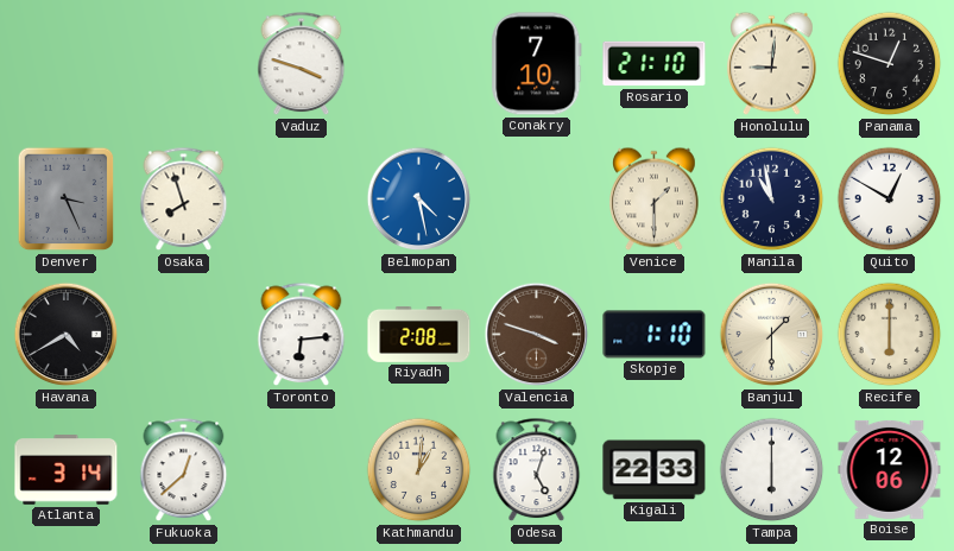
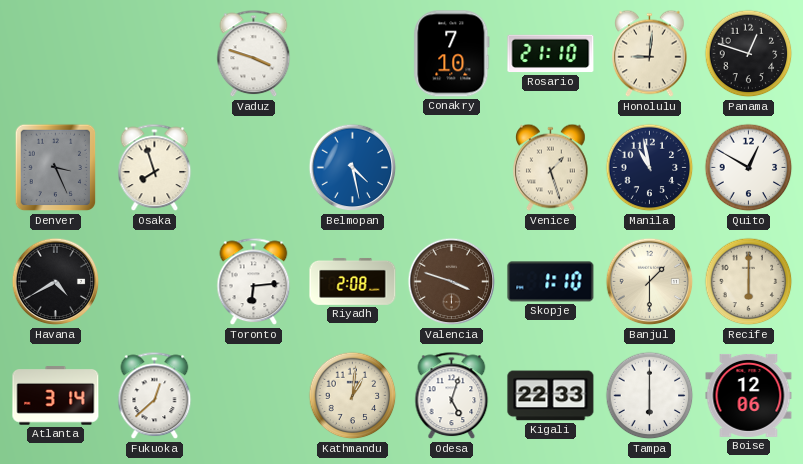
Venice: 1:30 -> 1:27
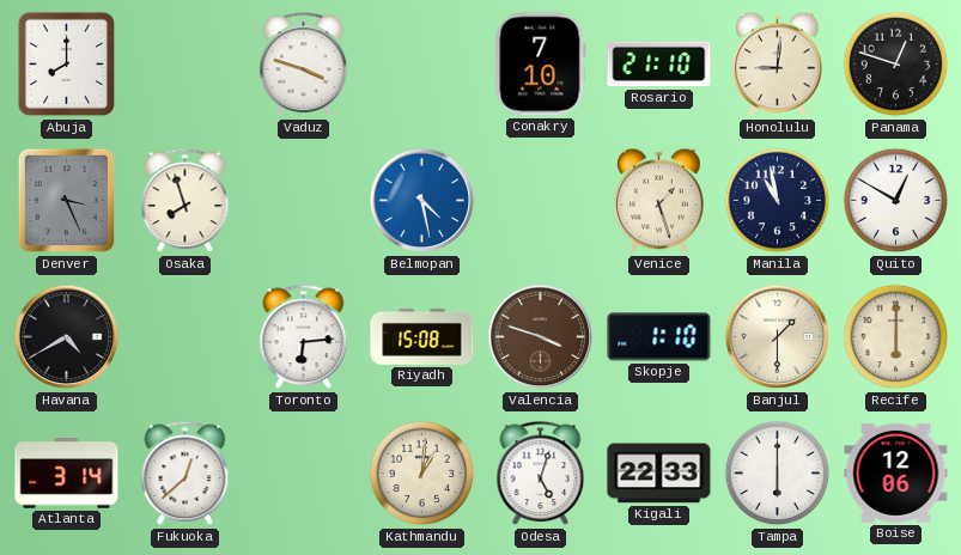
Abuja: none -> 8:00
Riyadh: 2:08 -> 15:08
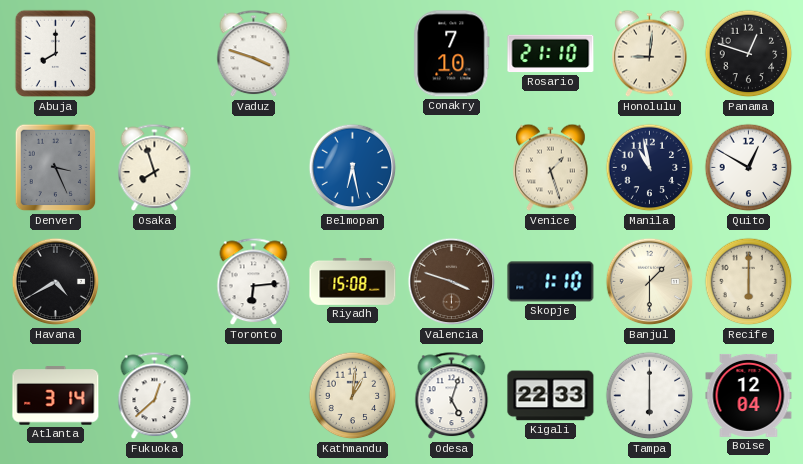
Belmopan: 4:28 -> 6:28
Boise: 12:06 -> 12:04
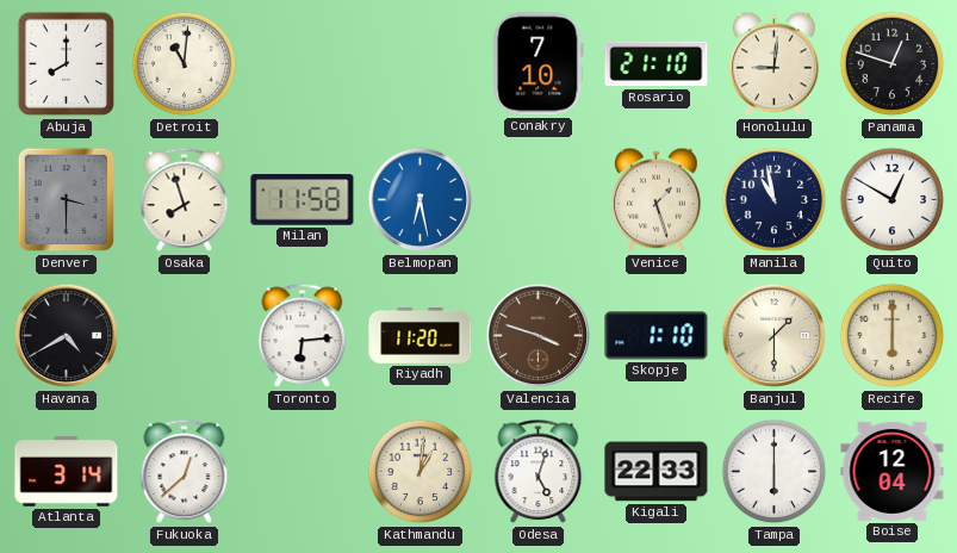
Detroit: none -> 11:01
Vaduz: 3:48 -> none
Denver: 3:26 -> 3:30
Milan: none -> 11:58
Riyadh: 15:08 -> 11:20
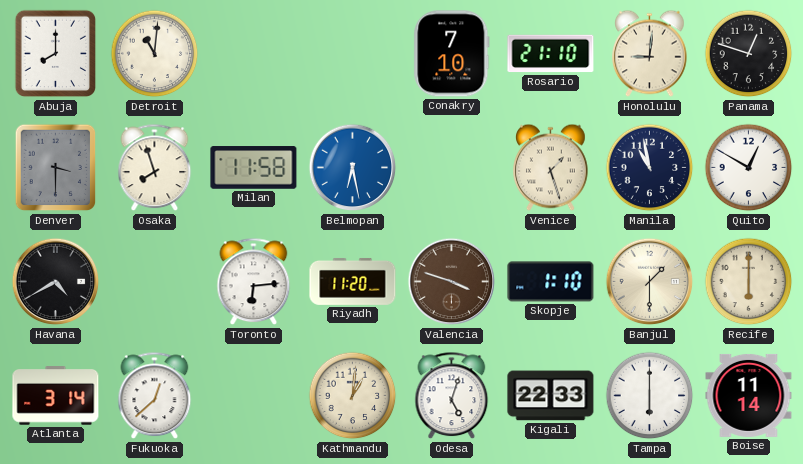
Boise: 12:04 -> 11:14
